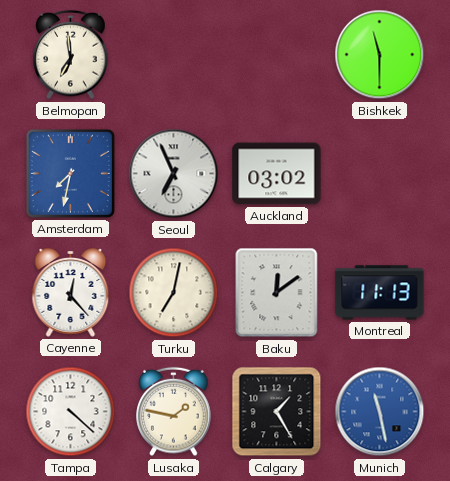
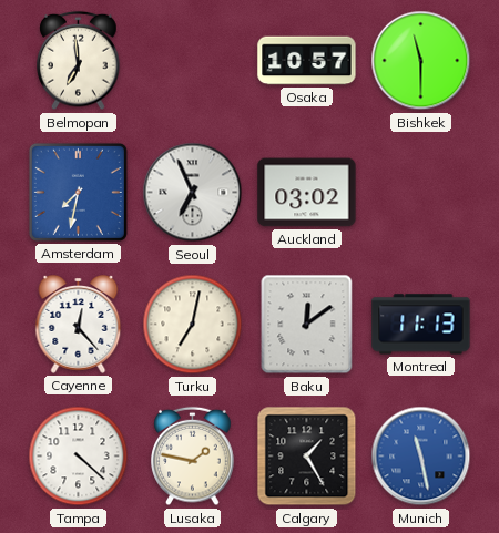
Osaka: none -> 10:57
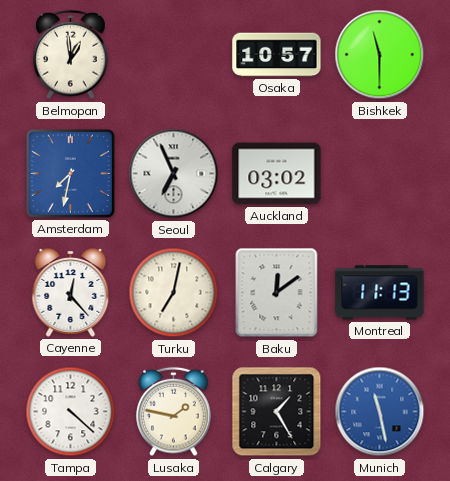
Belmopan: 6:59 -> 12:59
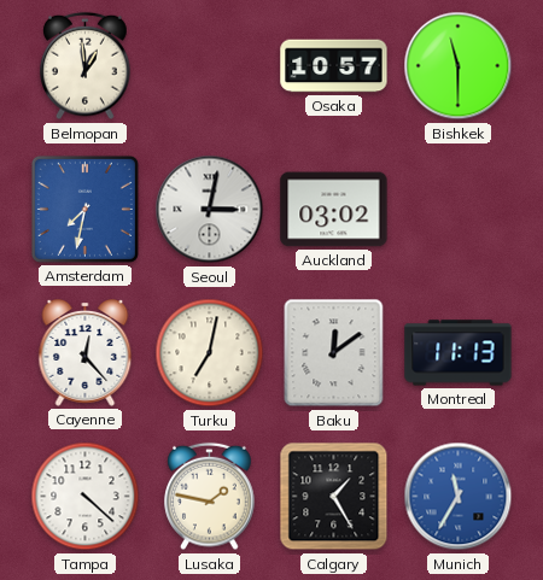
Seoul: 6:56 -> 3:02
Munich: 11:28 -> 11:35
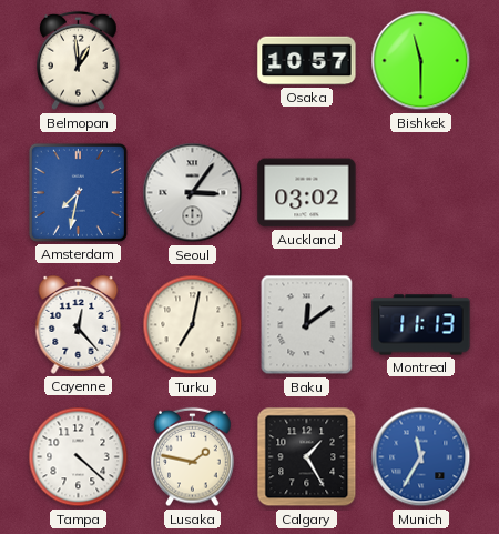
Seoul: 3:02 -> 3:06
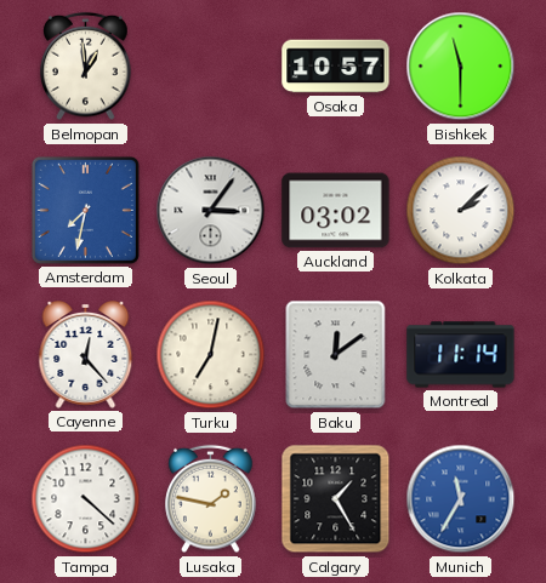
Kolkata: none -> 2:08
Montreal: 11:13 -> 11:14
